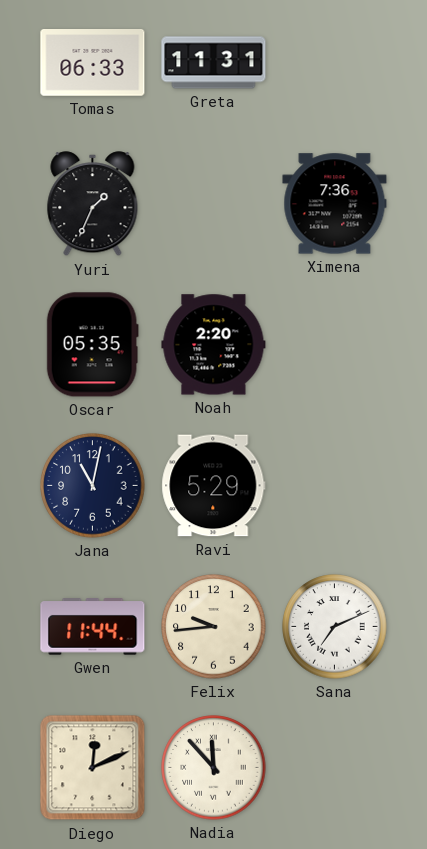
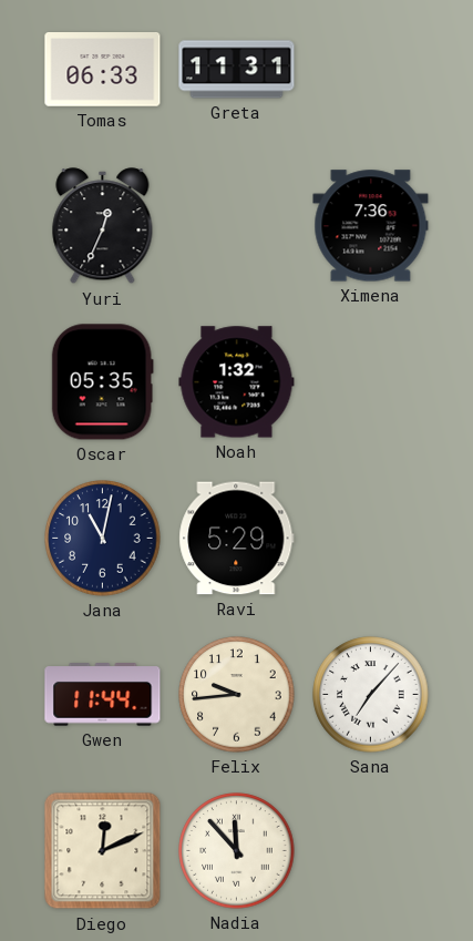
Yuri: 1:34 -> 12:34
Noah: 2:20 -> 1:32
Sana: 7:11 -> 7:07
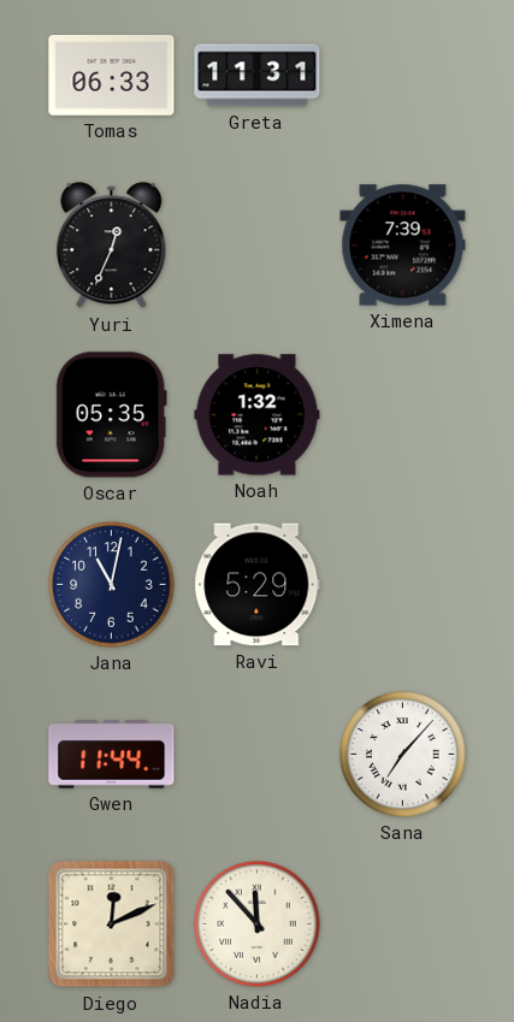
Ximena: 7:36 -> 7:39
Felix: 9:44 -> none
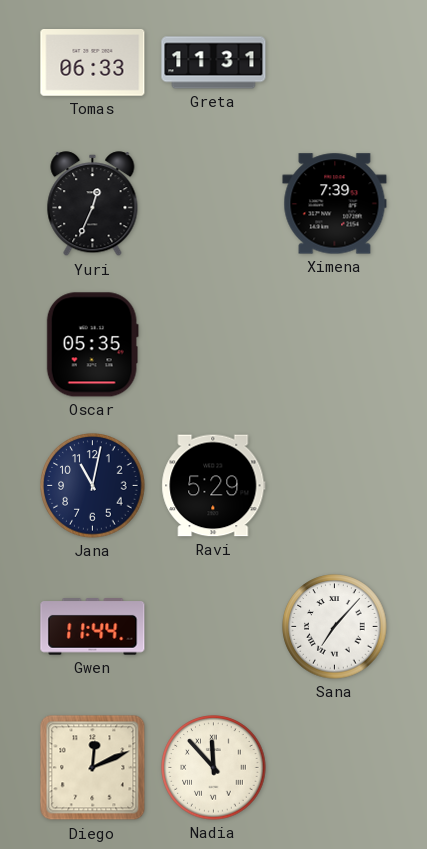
Noah: 1:32 -> none
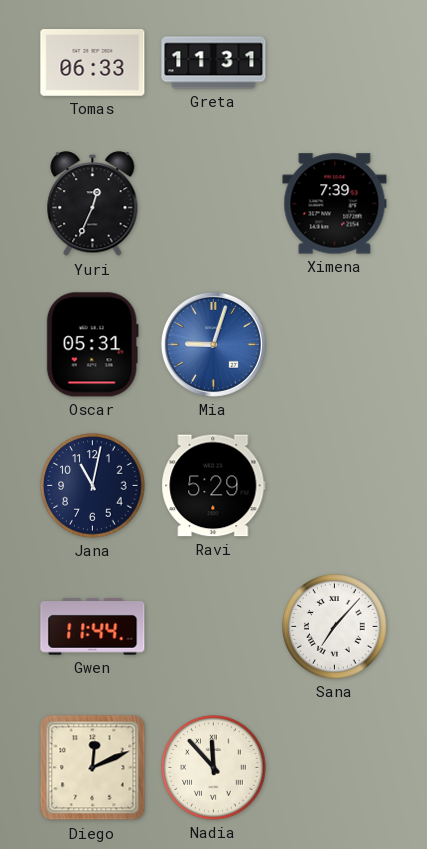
Oscar: 05:35 -> 05:31
Mia: none -> 9:03
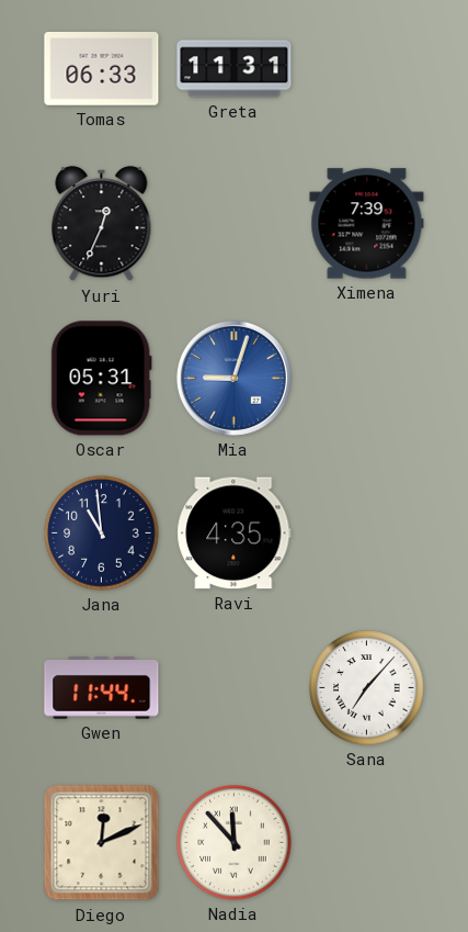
Jana: 11:02 -> 10:59
Ravi: 5:29 -> 4:35
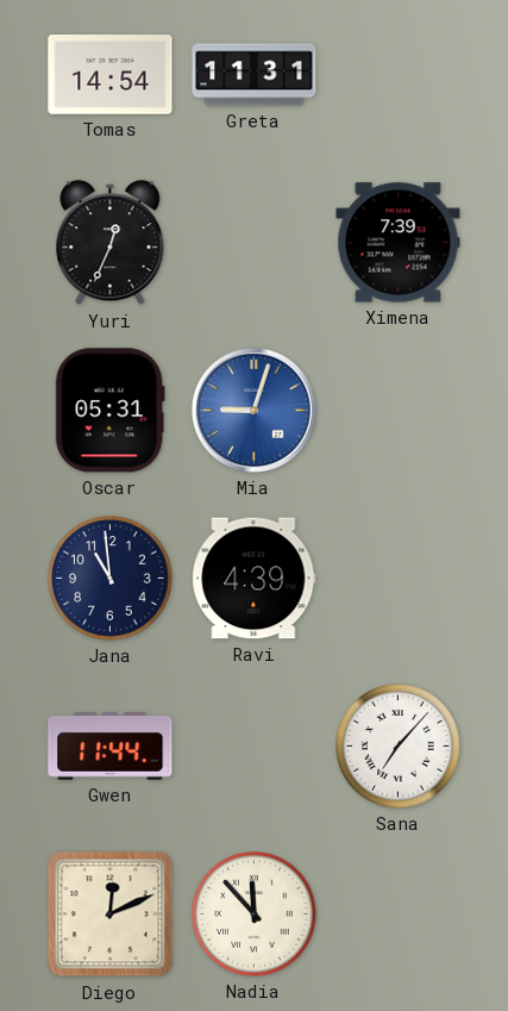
Tomas: 06:33 -> 14:54
Ravi: 4:35 -> 4:39
